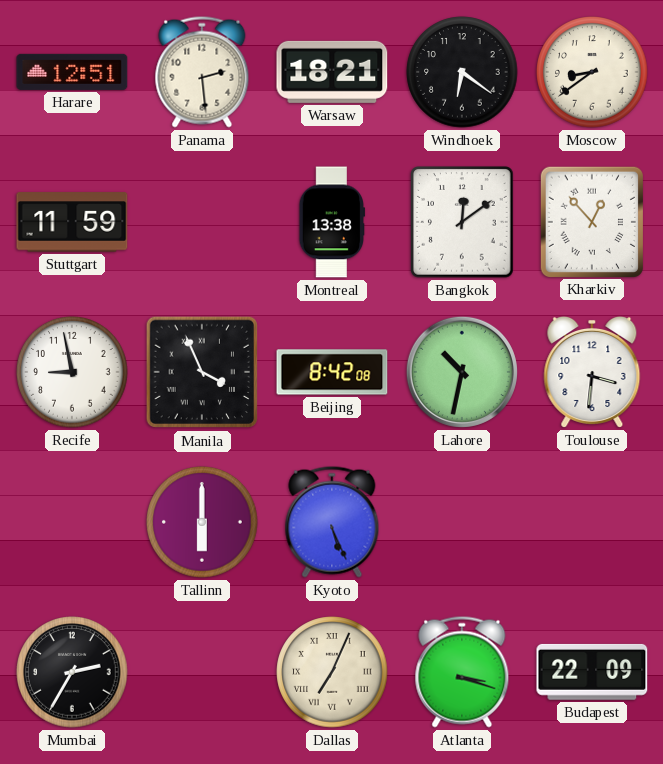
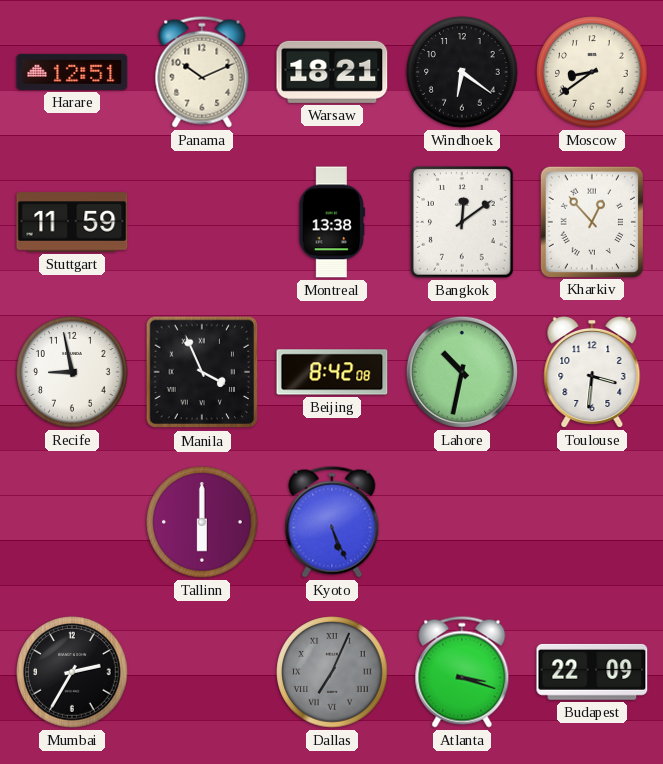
Panama: 2:29 -> 10:11
Dallas dial: cream -> grey
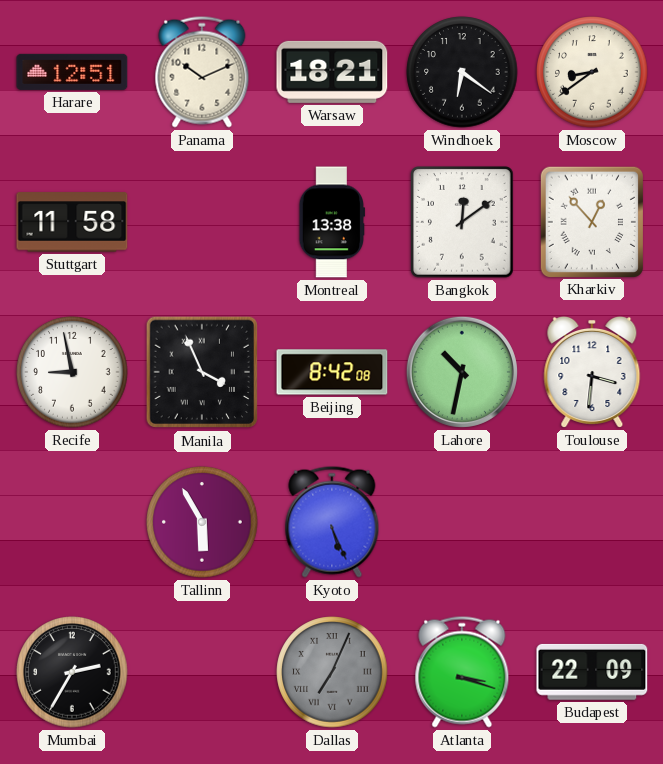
Stuttgart: 11:59 -> 11:58
Tallinn: 6:00 -> 5:55
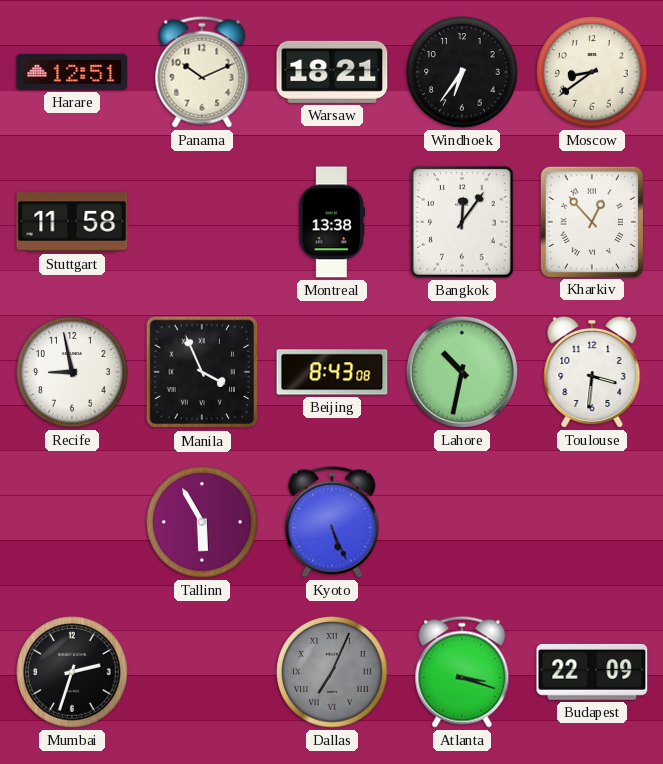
Windhoek: 6:21 -> 6:36
Bangkok: 12:09 -> 12:06
Beijing: 8:42 -> 8:43
Mumbai: 2:35 -> 2:33
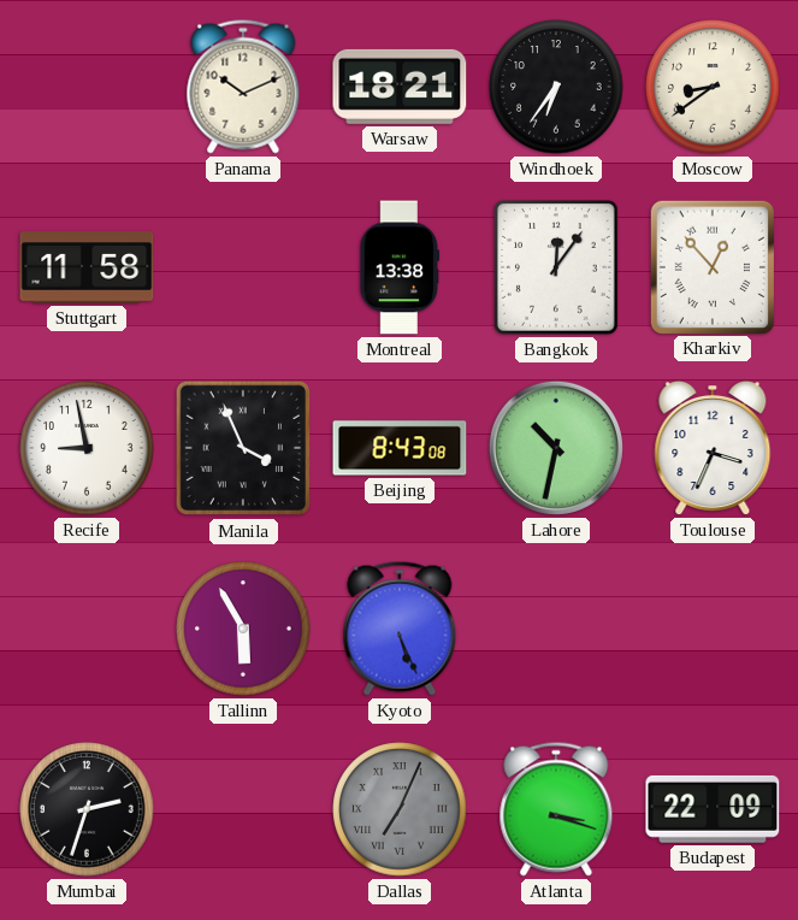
Harare: 12:51 -> none
Toulouse: 3:31 -> 3:34
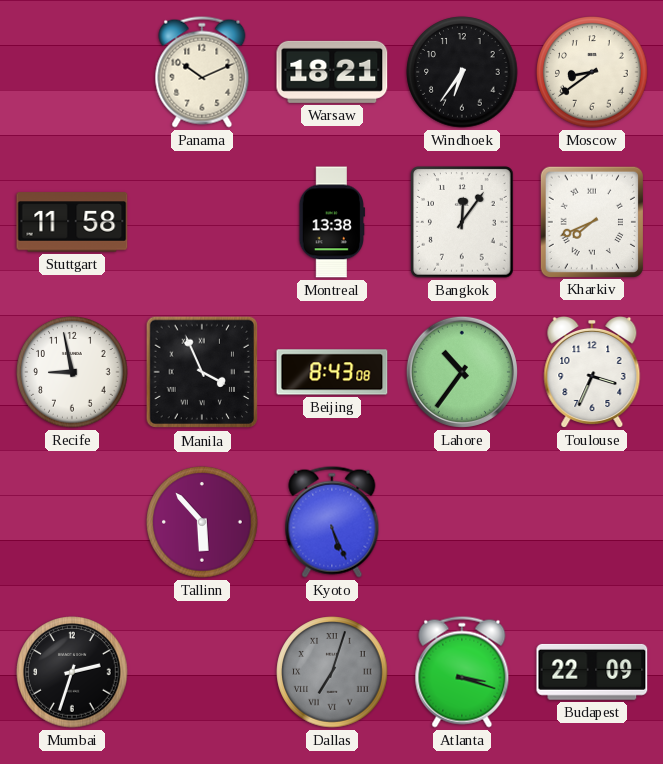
Kharkiv: 12:53 -> 7:41
Lahore: 10:32 -> 10:36
Tallinn: 5:55 -> 5:53
Dallas: 7:04 -> 7:03
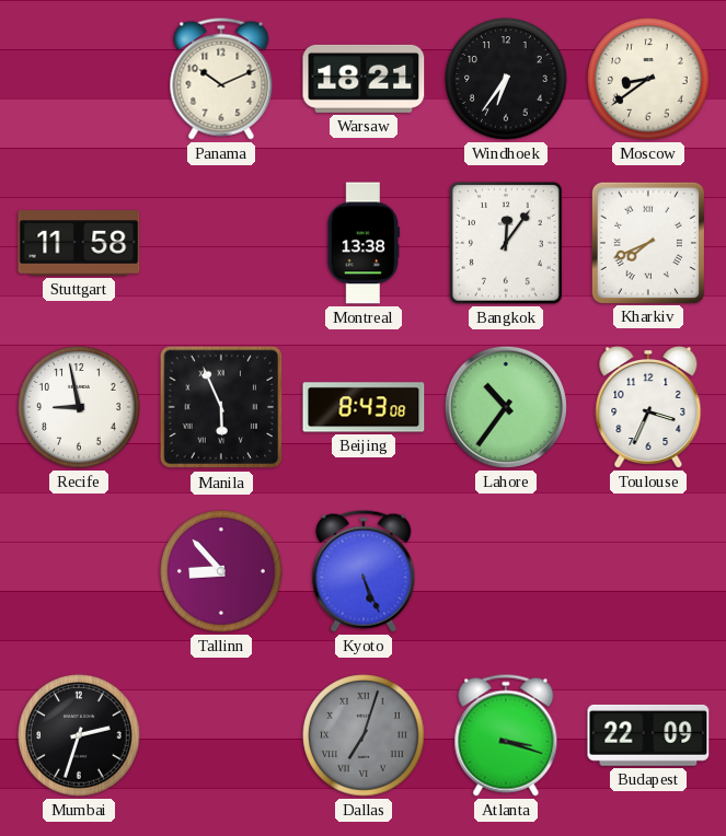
Manila: 3:56 -> 5:56
Tallinn: 5:53 -> 8:53
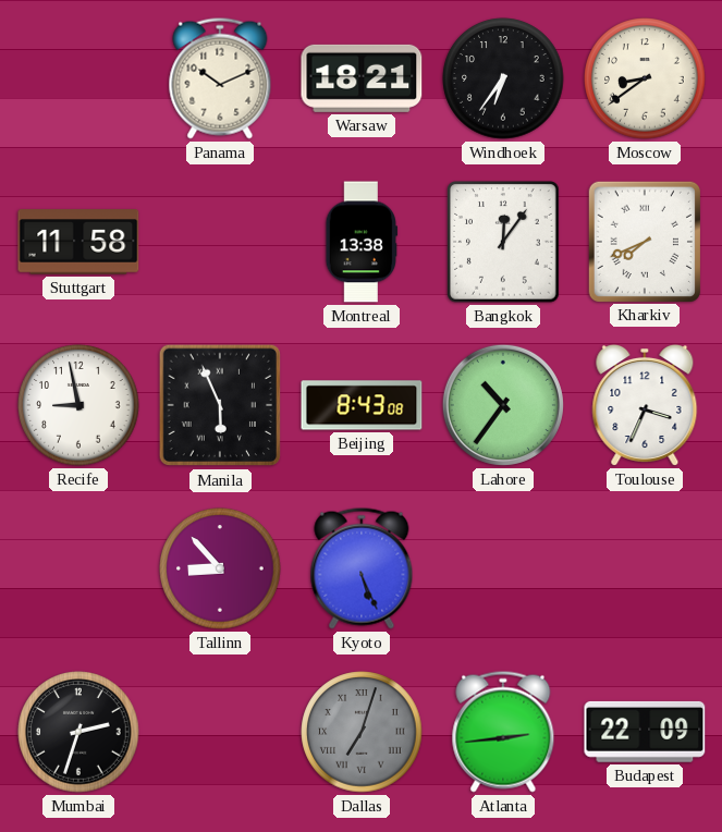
Atlanta: 3:18 -> 2:44
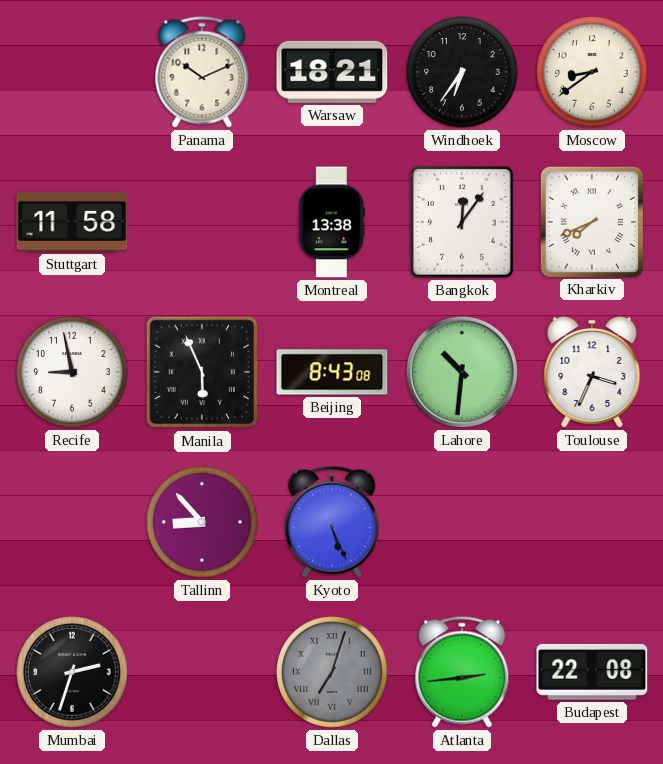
Lahore: 10:36 -> 10:31
Budapest: 22:09 -> 22:08
